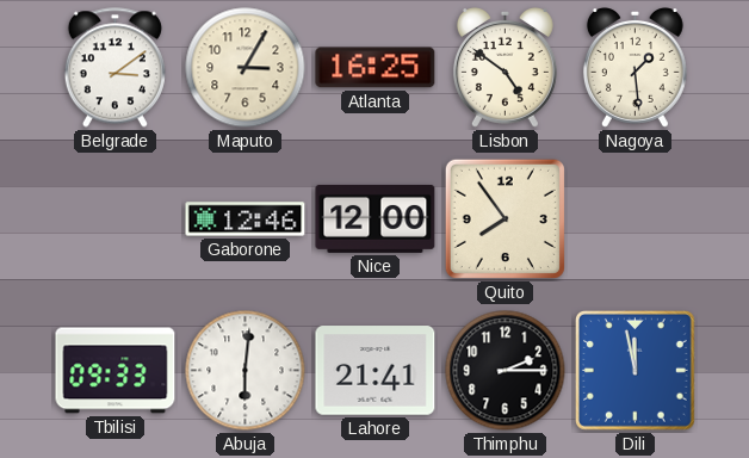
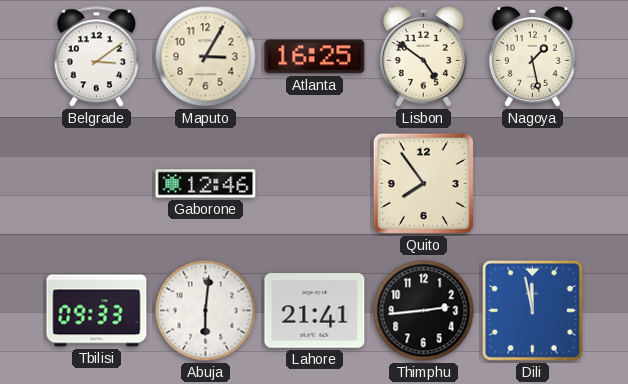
Nagoya: 1:29 -> 1:28
Nice: 12:00 -> none
Thimphu: 2:15 -> 2:44
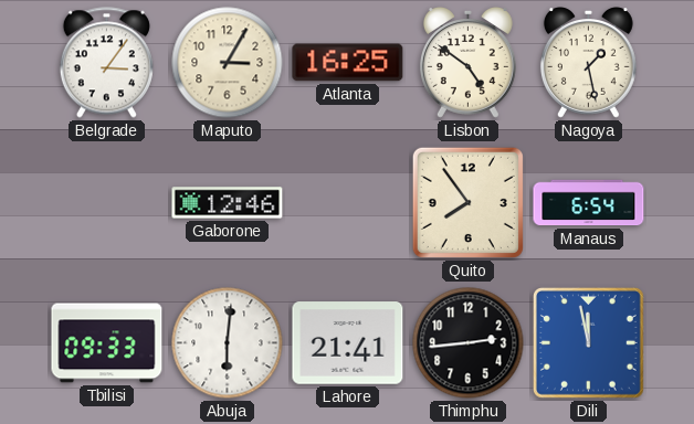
Belgrade: 3:09 -> 3:06
Manaus: none -> 6:54
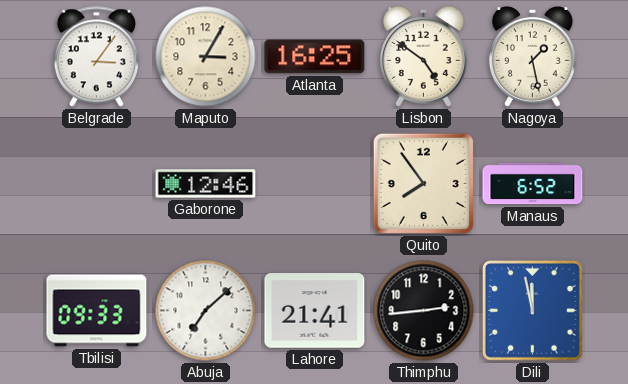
Manaus: 6:54 -> 6:52
Abuja: 6:01 -> 7:08
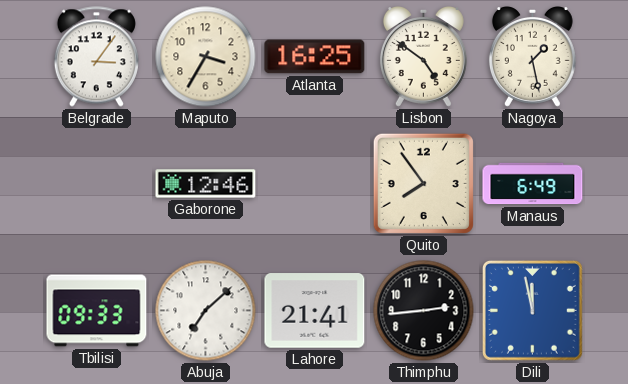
Maputo: 3:05 -> 3:35
Manaus: 6:52 -> 6:49
